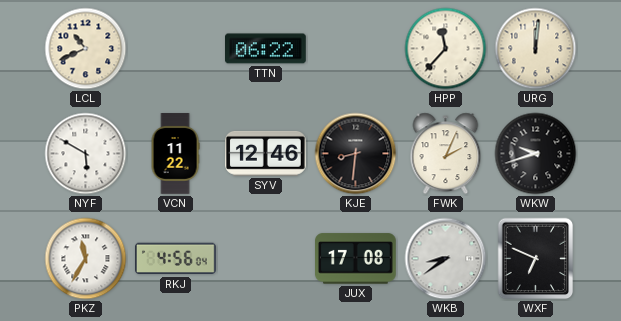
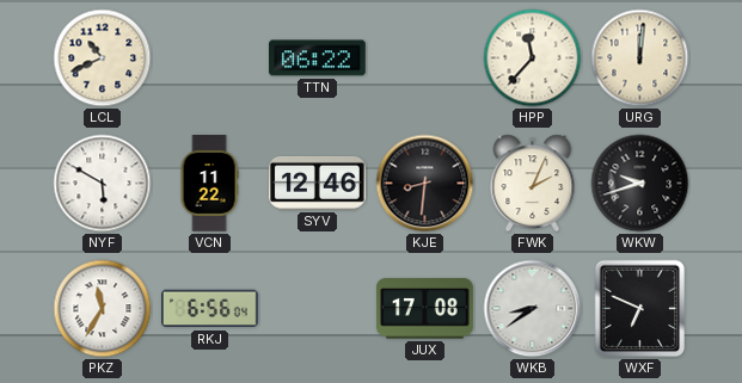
RKJ: 4:56 -> 6:56
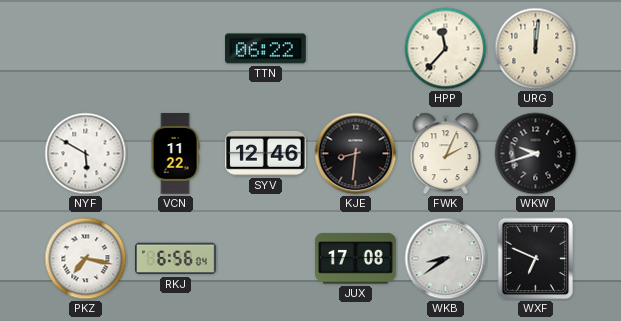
LCL: 10:41 -> none
PKZ: 11:35 -> 7:17
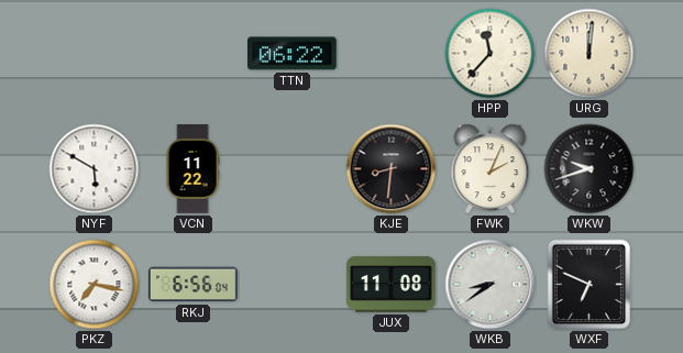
SYV: 12:46 -> none
JUX: 17:08 -> 11:08
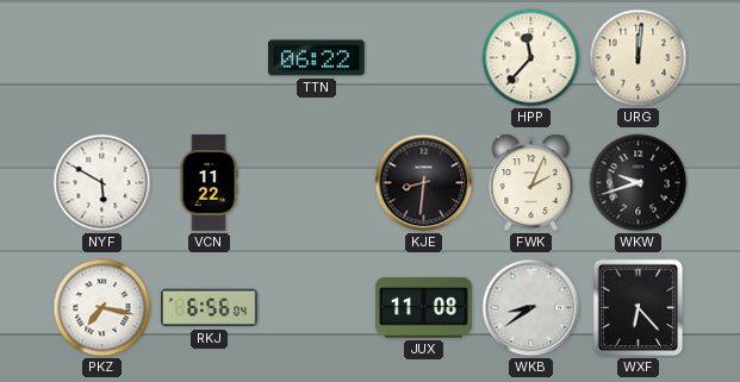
WXF: 6:49 -> 6:23
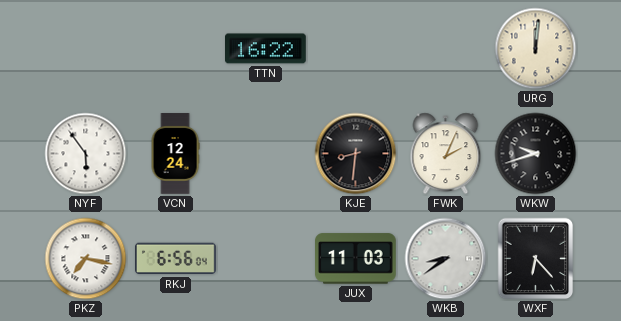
TTN: 06:22 -> 16:22
HPP: 11:37 -> none
NYF: 5:50 -> 5:54
VCN: 11:22 -> 12:24
JUX: 11:08 -> 11:03
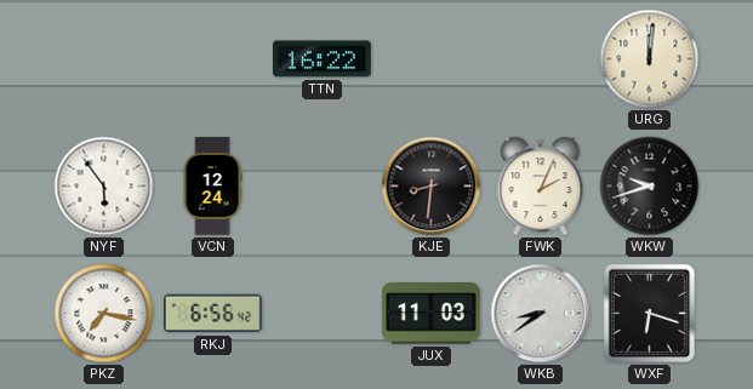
RKJ: 6:56:04 -> 6:56:42
WXF: 6:23 -> 6:18
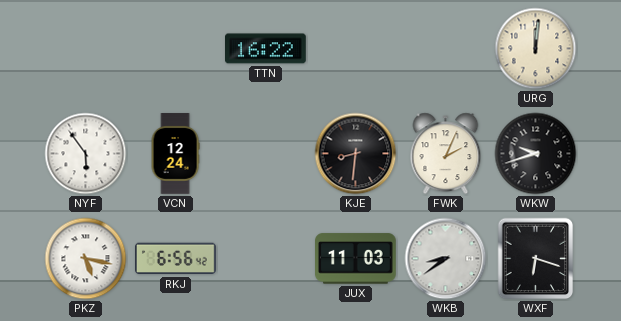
PKZ: 7:17 -> 5:17
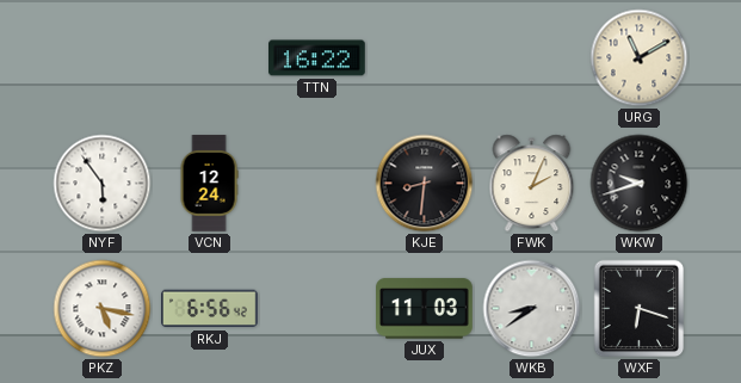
URG: 12:01 -> 11:10
